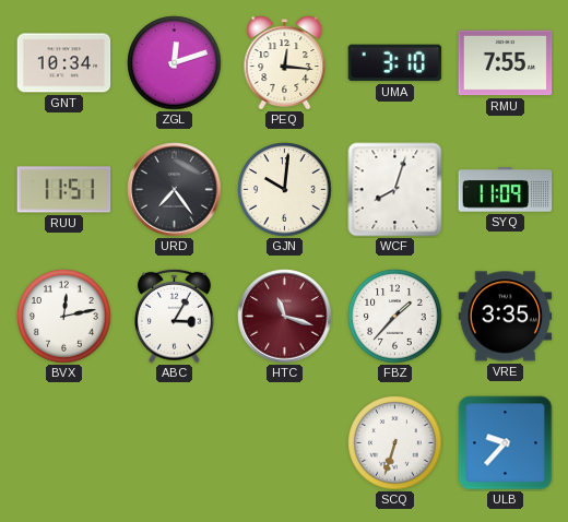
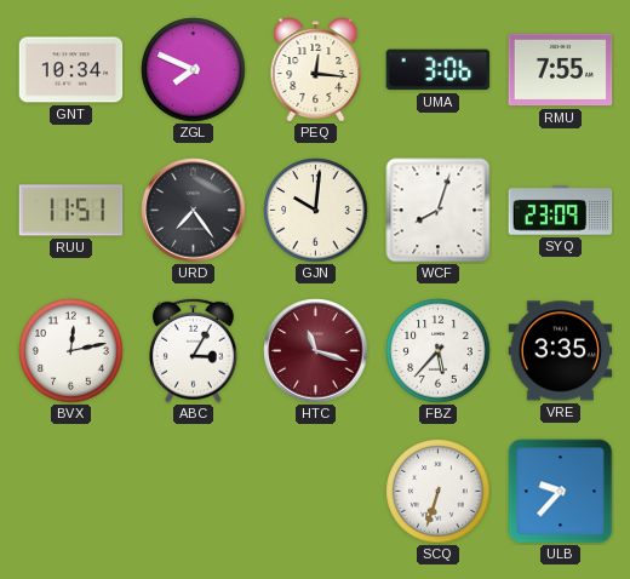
ZGL: 12:12 -> 7:49
UMA: 3:10 -> 3:06
SYQ: 11:09 -> 23:09
FBZ: 1:37 -> 5:37
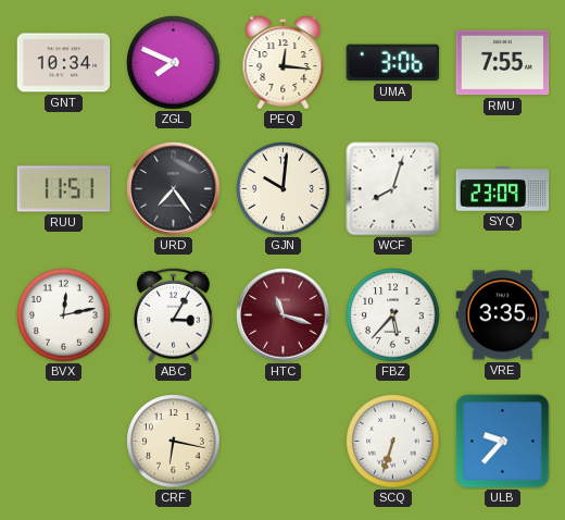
CRF: none -> 6:17
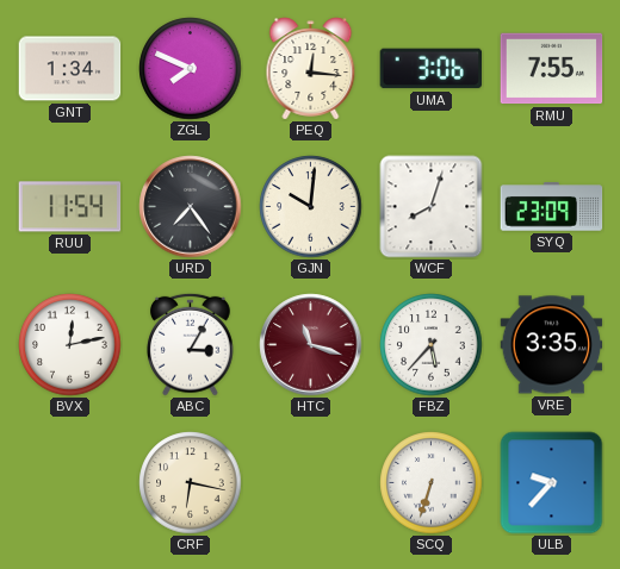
GNT: 10:34 -> 1:34
RUU: 11:51 -> 11:54
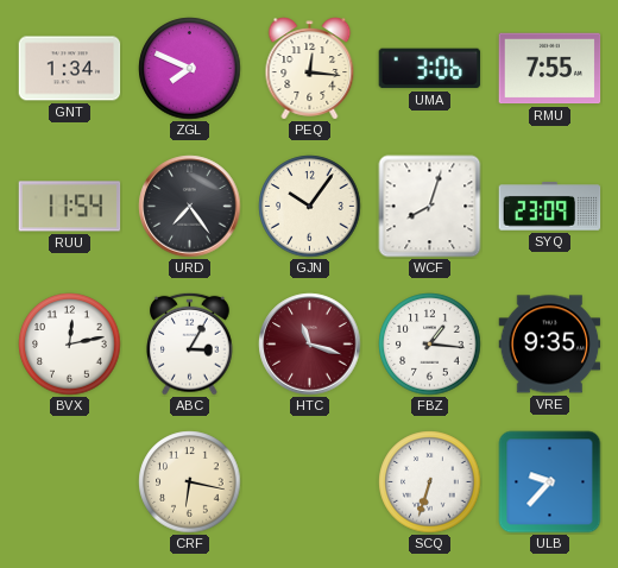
GJN: 10:01 -> 10:06
FBZ: 5:37 -> 1:16
VRE: 3:35 -> 9:35
